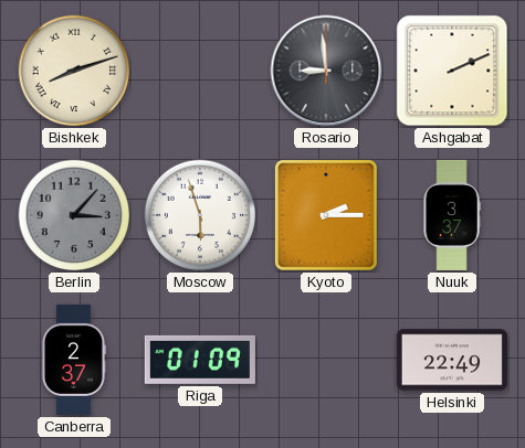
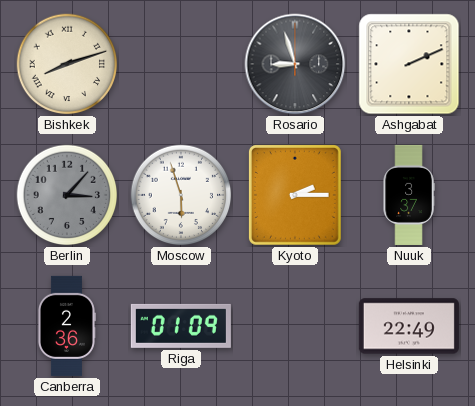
Rosario: 8:59 -> 8:57
Canberra: 2:37 -> 2:36
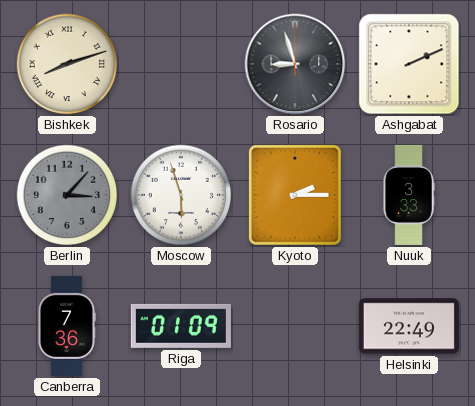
Nuuk: 3:37 -> 3:33
Canberra: 2:36 -> 7:36
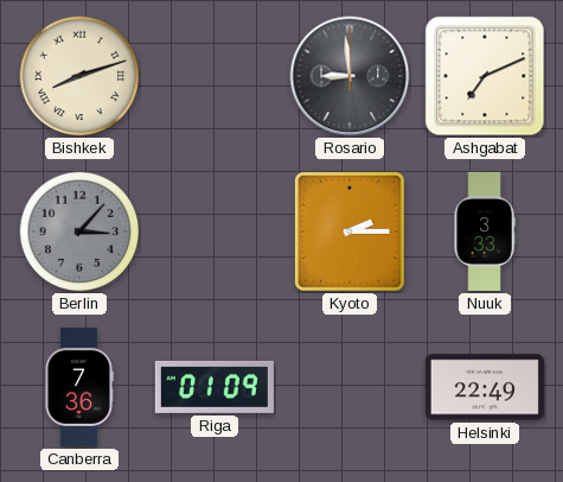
Rosario: 8:57 -> 8:59
Ashgabat: 2:11 -> 7:11
Moscow: 5:57 -> none
